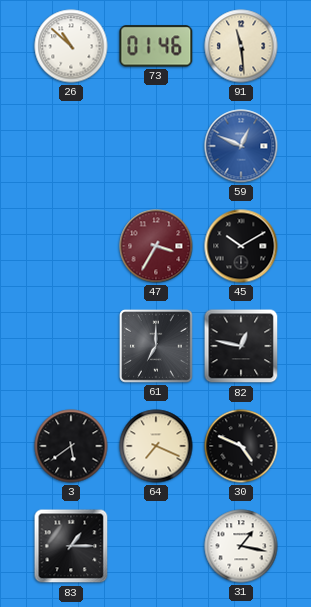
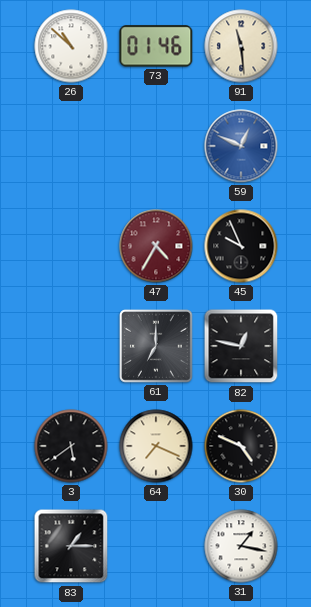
47: 3:35 -> 4:35
45: 10:10 -> 9:56
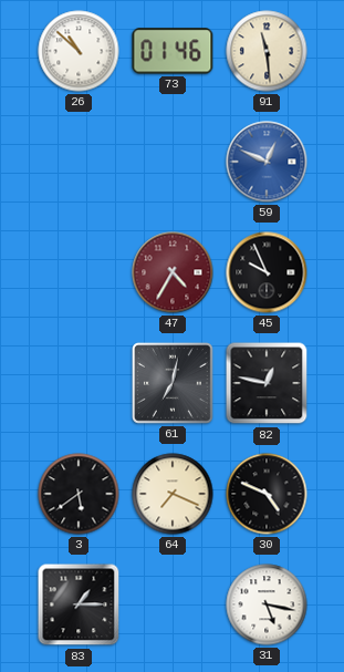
61: 7:00 -> 7:02
31: 1:17 -> 5:17
